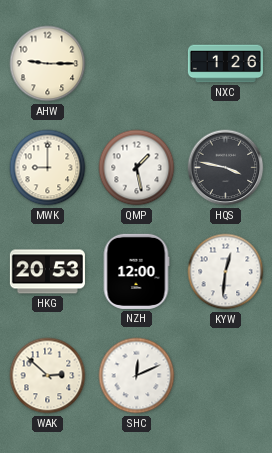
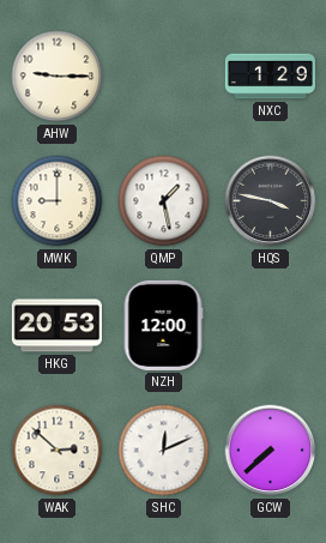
NXC: 1:26 -> 1:29
KYW: 12:31 -> none
GCW: none -> 7:38
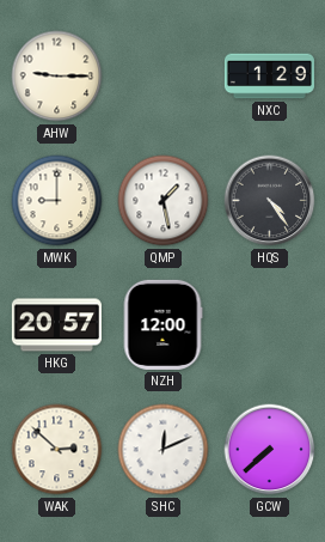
HQS: 3:47 -> 4:24
HKG: 20:53 -> 20:57
